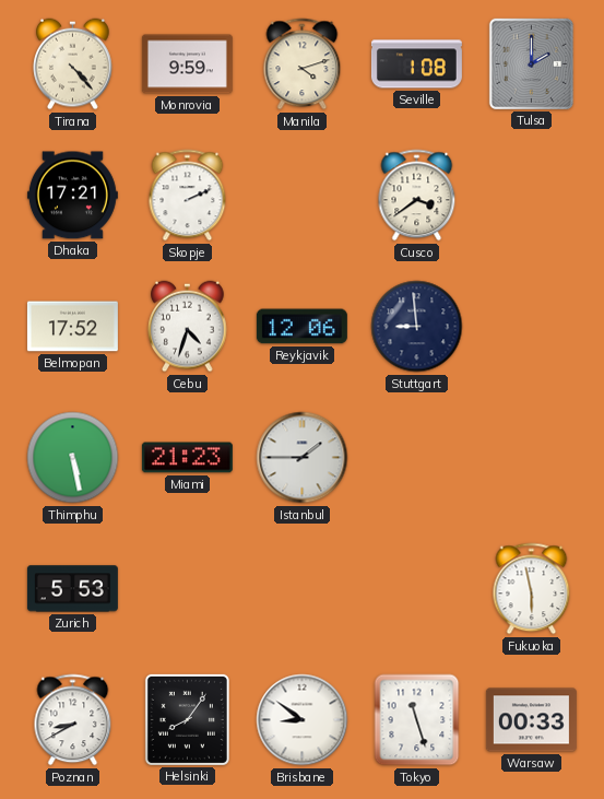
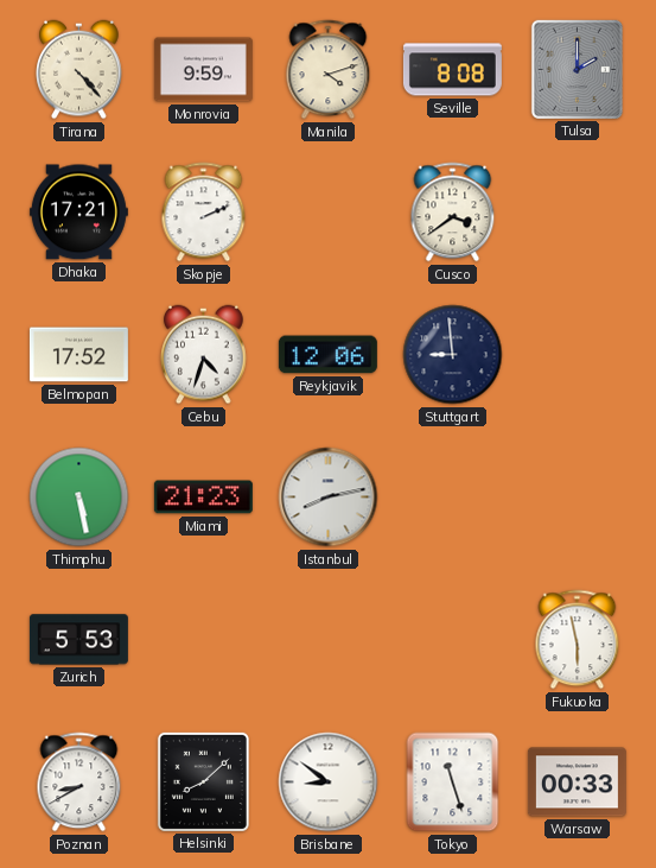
Seville: 1:08 -> 8:08
Istanbul: 1:45 -> 8:13
Helsinki: 8:06 -> 8:08
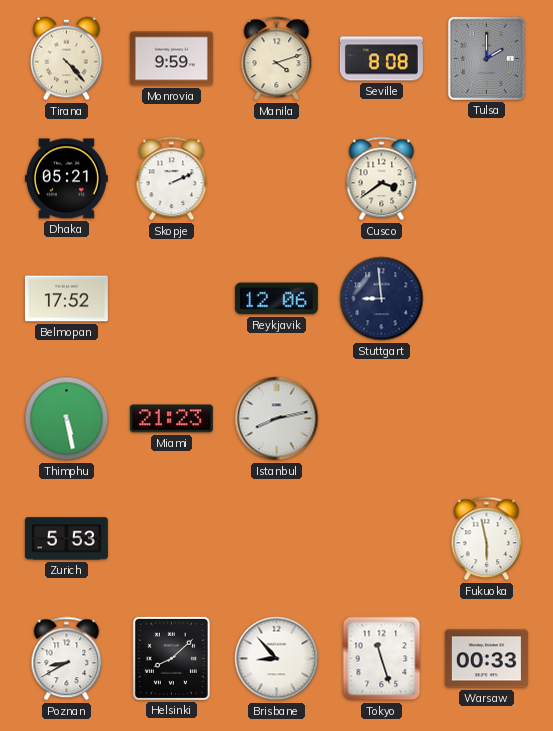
Dhaka: 17:21 -> 05:21
Cebu: 4:33 -> none
Brisbane: 8:51 -> 8:53
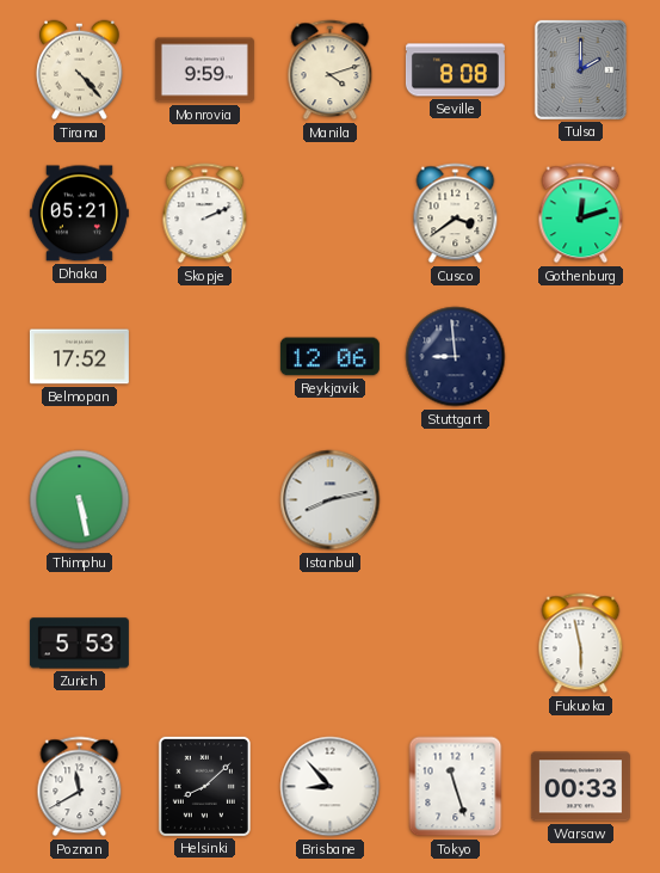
Gothenburg: none -> 12:12
Miami: 21:23 -> none
Poznan: 8:40 -> 11:40
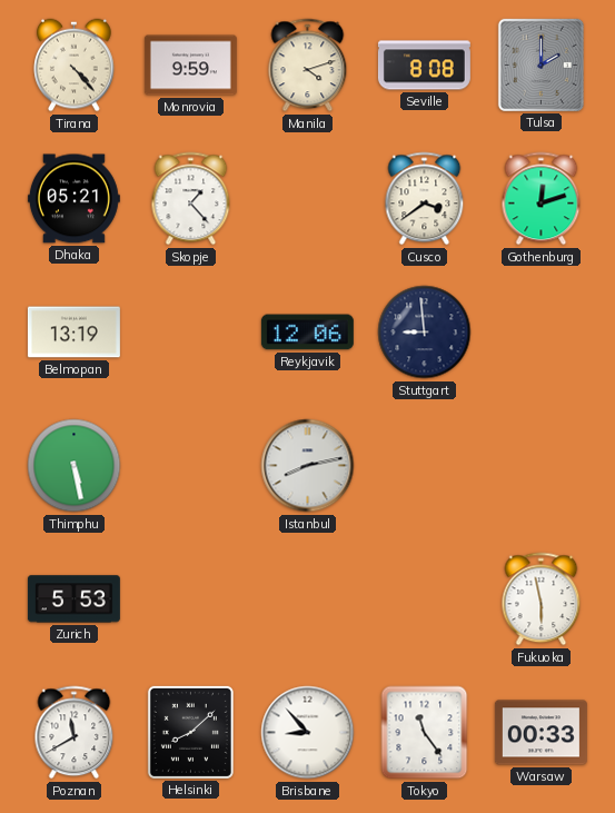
Skopje: 2:11 -> 1:23
Belmopan: 17:52 -> 13:19
Tokyo: 11:27 -> 11:24
